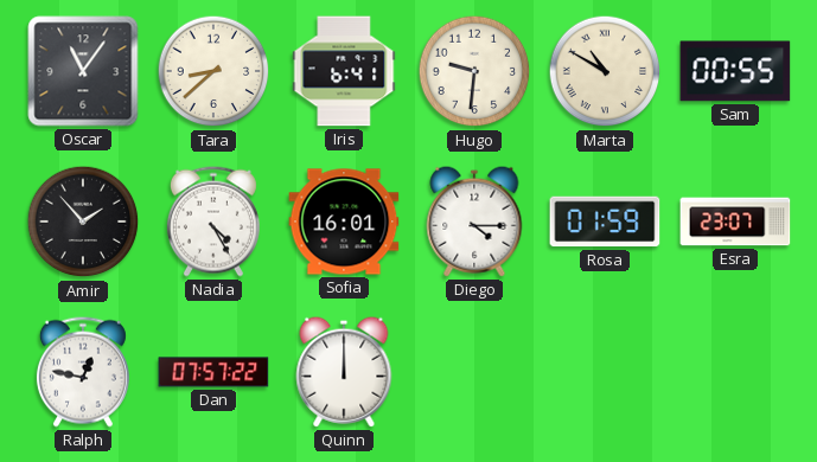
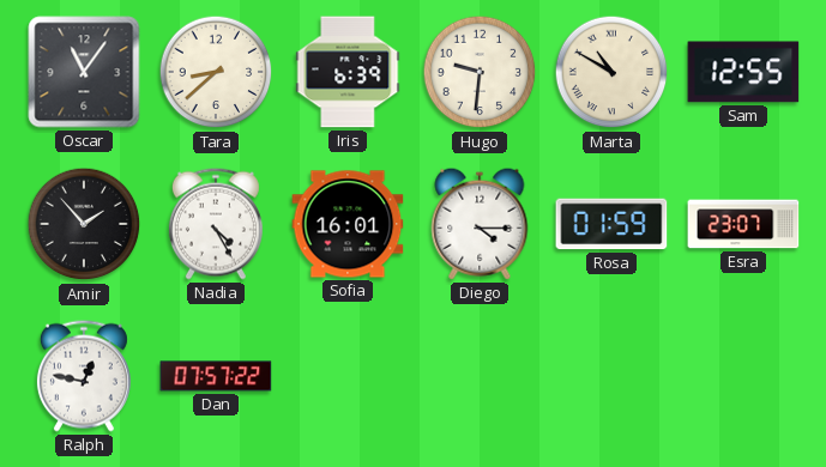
Iris: 6:41 -> 6:39
Sam: 00:55 -> 12:55
Quinn: 12:00 -> none
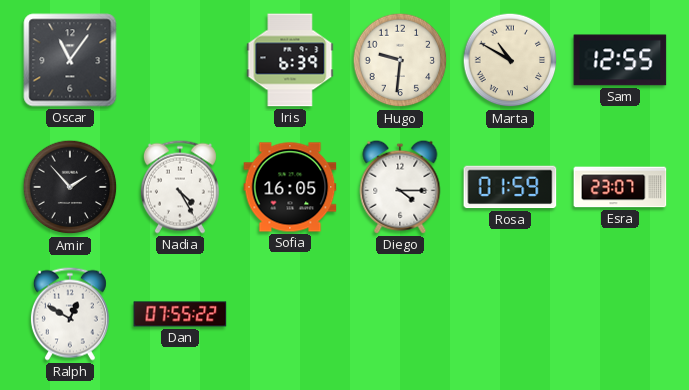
Tara: 8:38 -> none
Sofia: 16:01 -> 16:05
Ralph: 12:47 -> 12:50
Dan: 07:57 -> 07:55
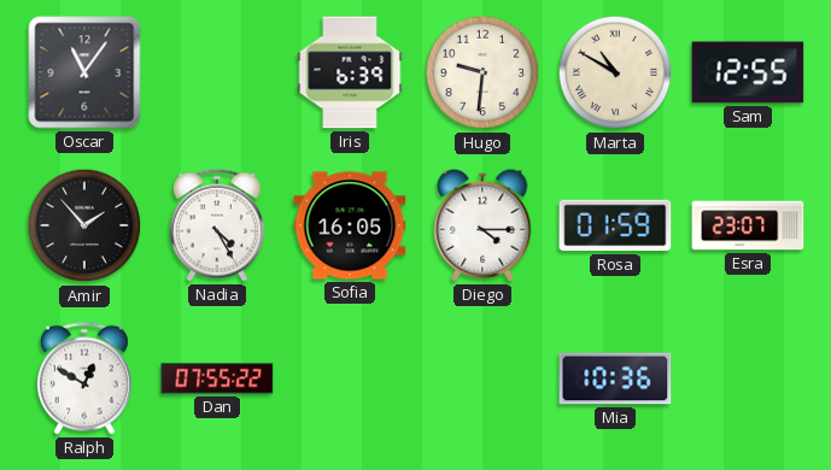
Mia: none -> 10:36
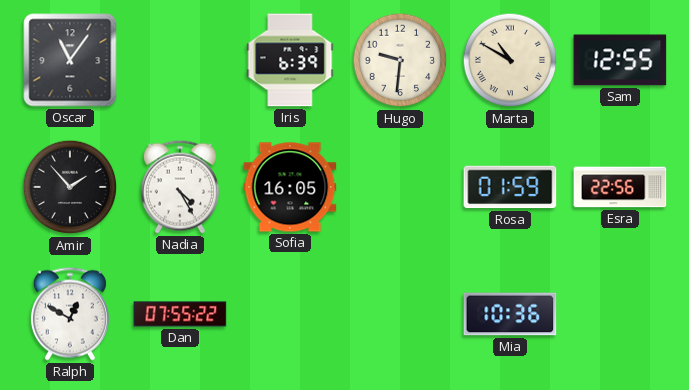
Diego: 4:15 -> none
Esra: 23:07 -> 22:56
